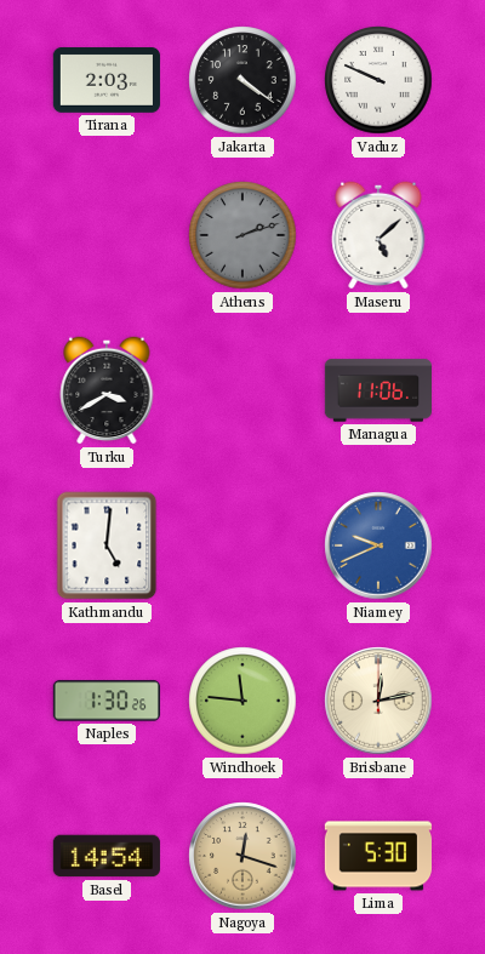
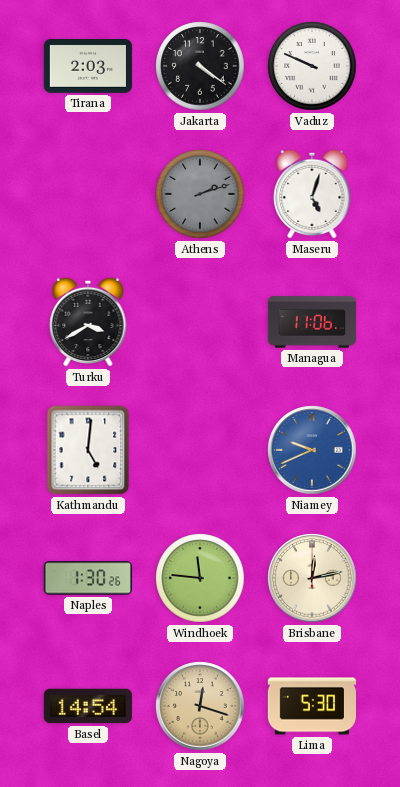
Maseru: 5:08 -> 5:03
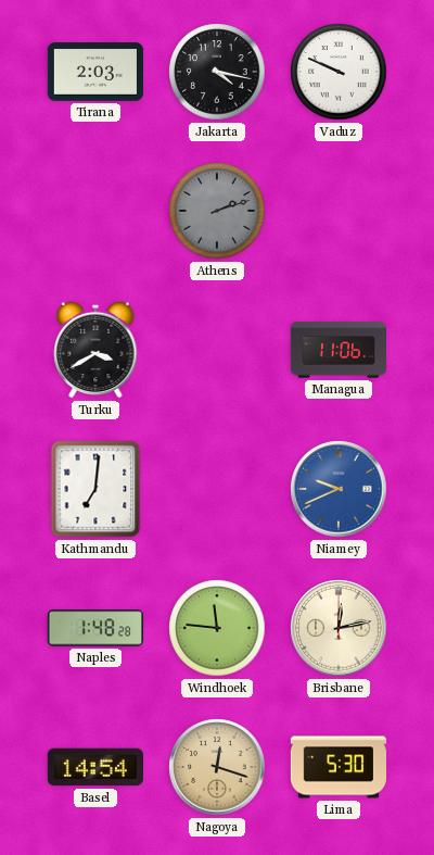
Jakarta: 4:21 -> 4:17
Maseru: 5:03 -> none
Kathmandu: 5:01 -> 7:01
Naples: 1:30 -> 1:48
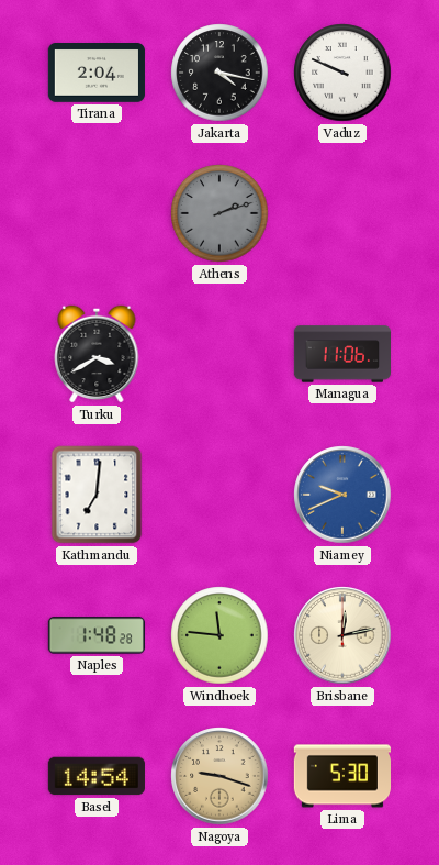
Tirana: 2:03 -> 2:04
Nagoya: 12:18 -> 9:18
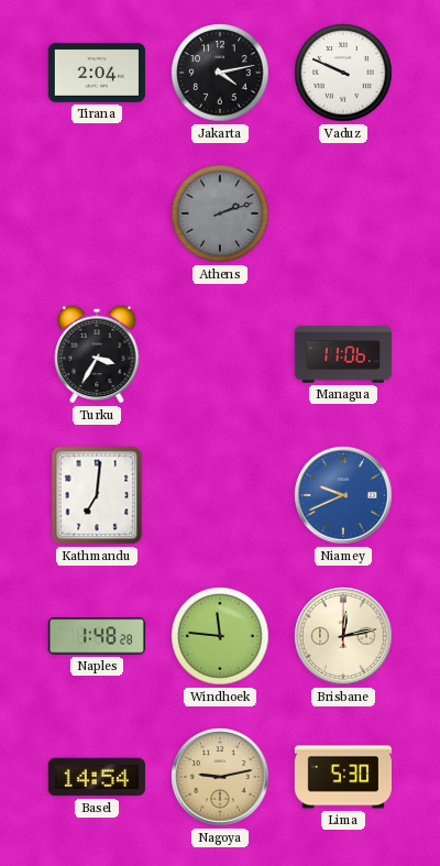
Jakarta: 4:17 -> 4:13
Turku: 3:40 -> 3:35
Nagoya: 9:18 -> 9:13
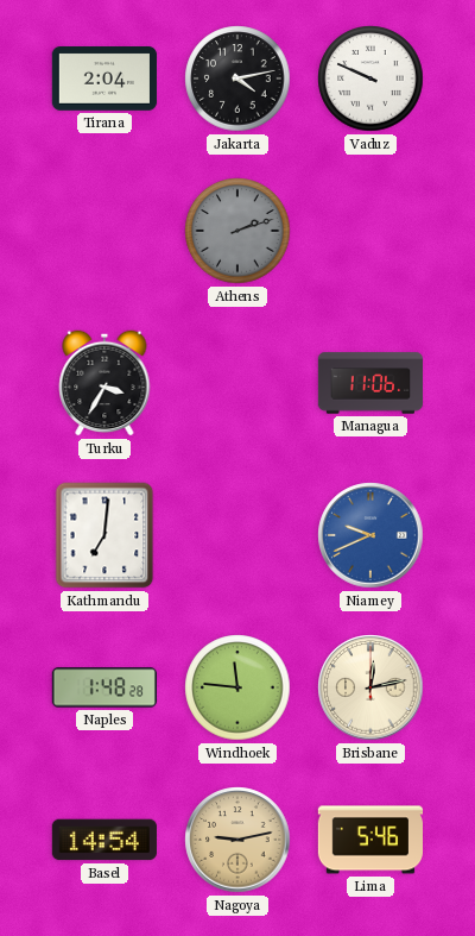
Lima: 5:30 -> 5:46
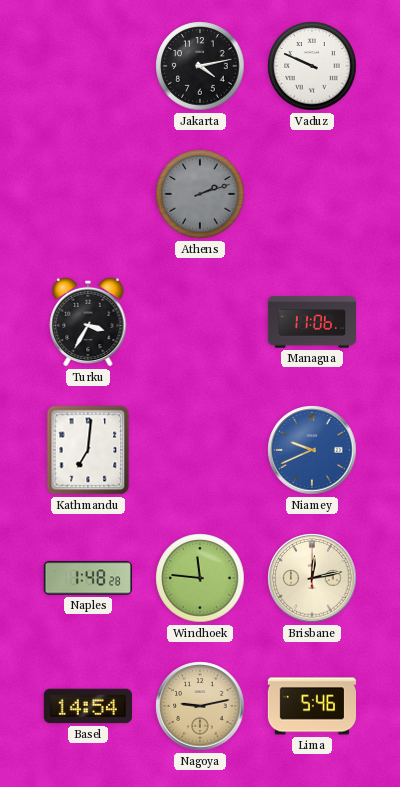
Tirana: 2:04 -> none
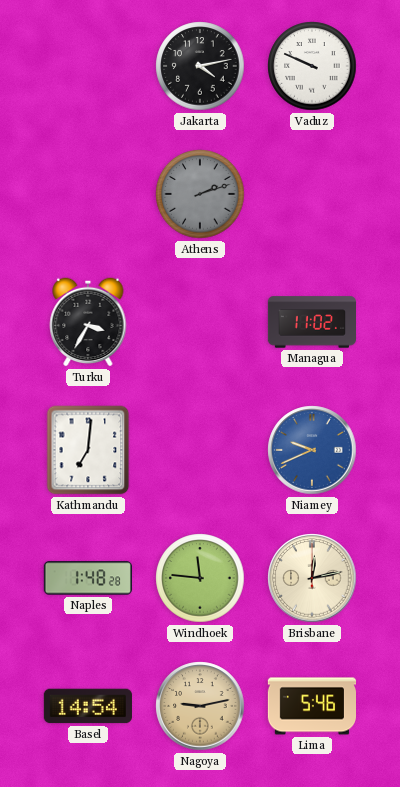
Managua: 11:06 -> 11:02
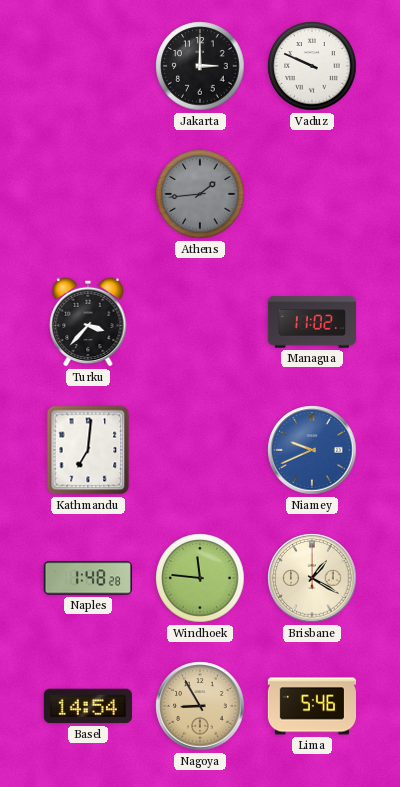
Jakarta: 4:13 -> 3:00
Athens: 2:12 -> 1:44
Turku: 3:35 -> 3:37
Brisbane: 12:13 -> 1:20
Nagoya: 9:13 -> 8:55
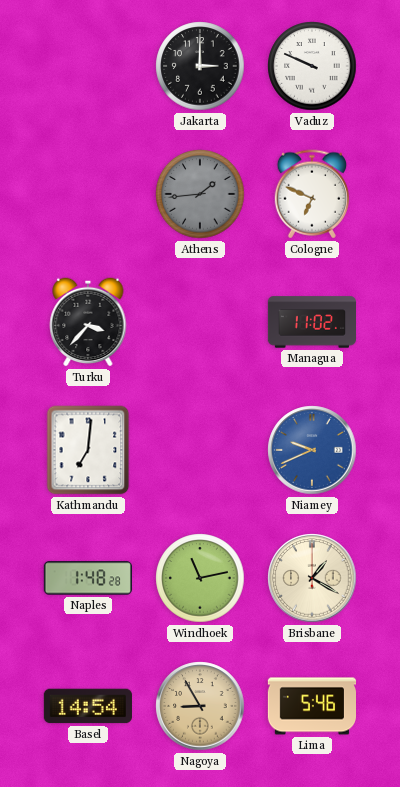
Cologne: none -> 6:49
Windhoek: 11:46 -> 11:13
